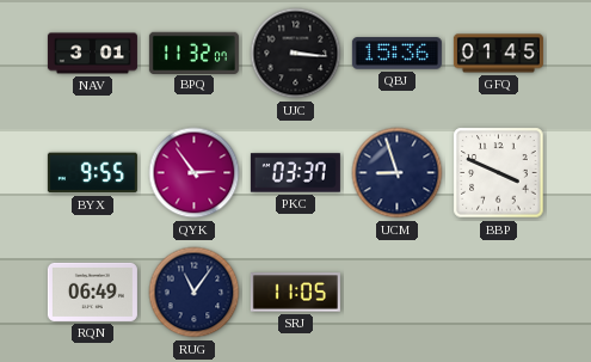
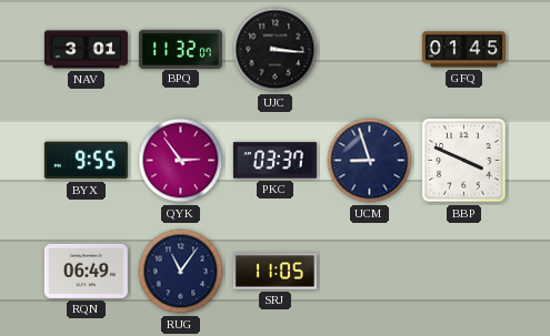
QBJ: 15:36 -> none
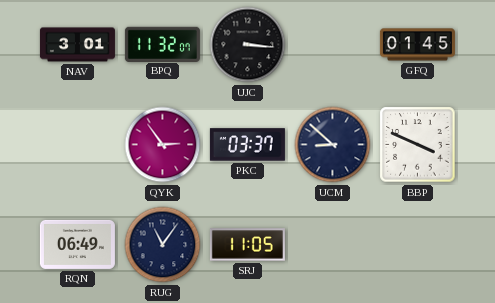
BYX: 9:55 -> none
UCM: 8:57 -> 8:52
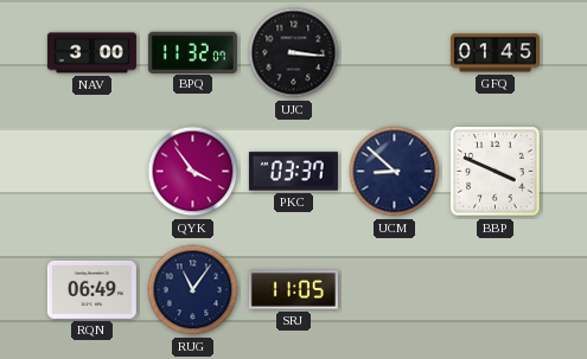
NAV: 3:01 -> 3:00
QYK: 2:54 -> 3:54
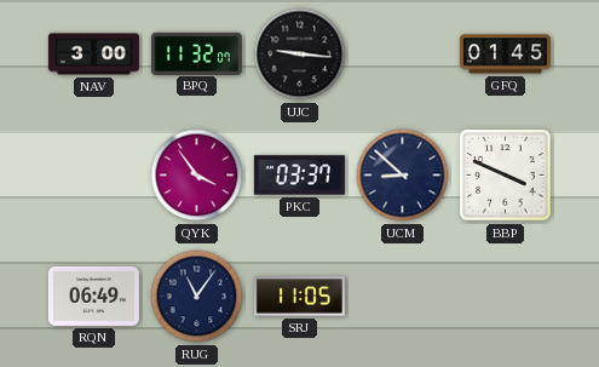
UJC: 3:16 -> 9:16
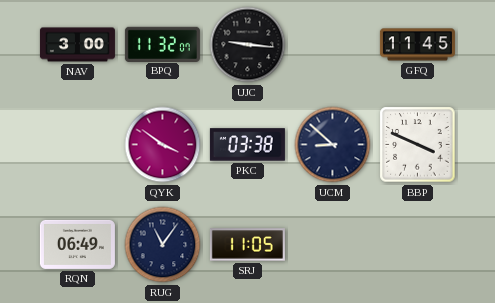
GFQ: 01:45 -> 11:45
QYK: 3:54 -> 3:51
PKC: 03:37 -> 03:38
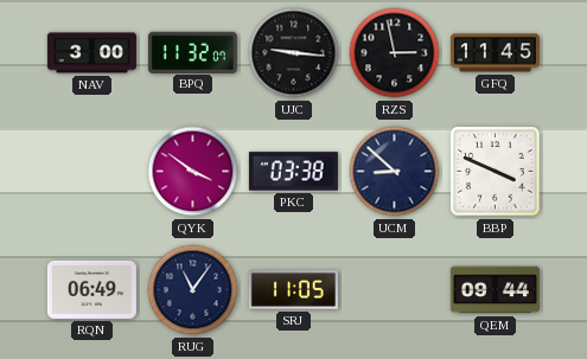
RZS: none -> 2:58
QEM: none -> 09:44
